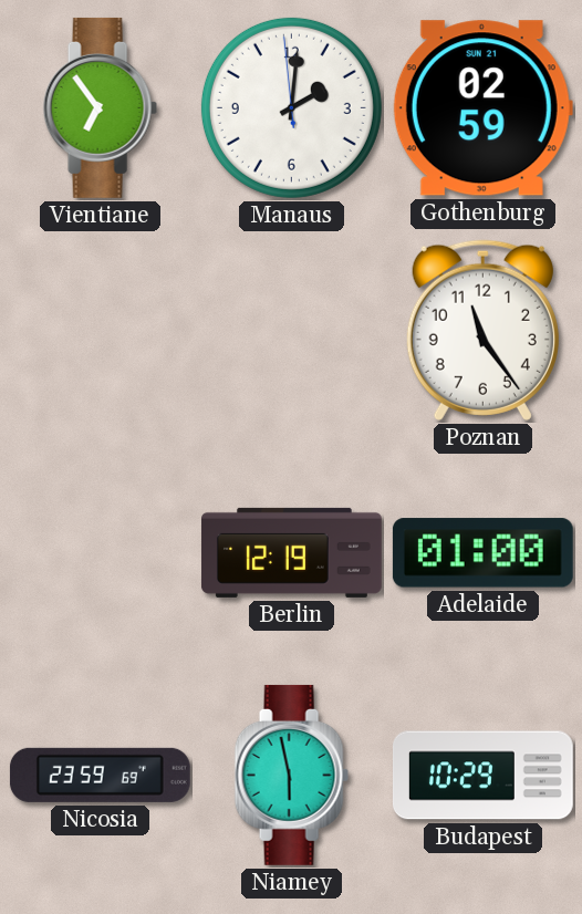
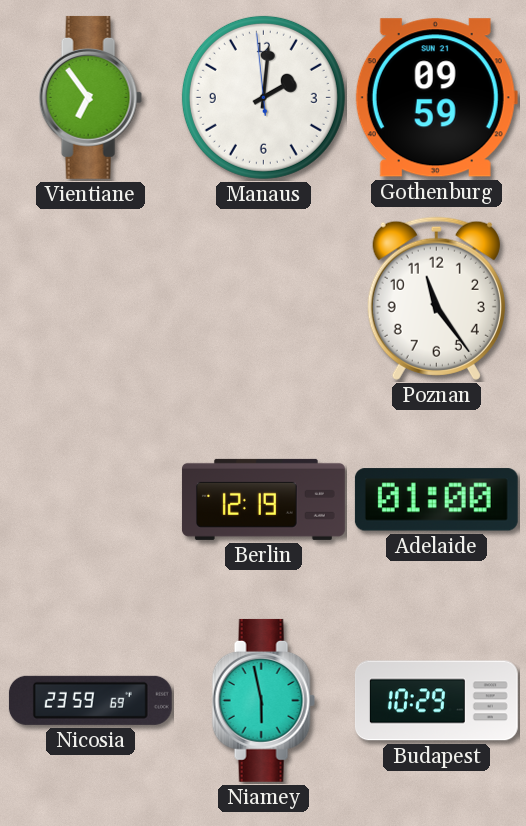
Gothenburg: 02:59 -> 09:59
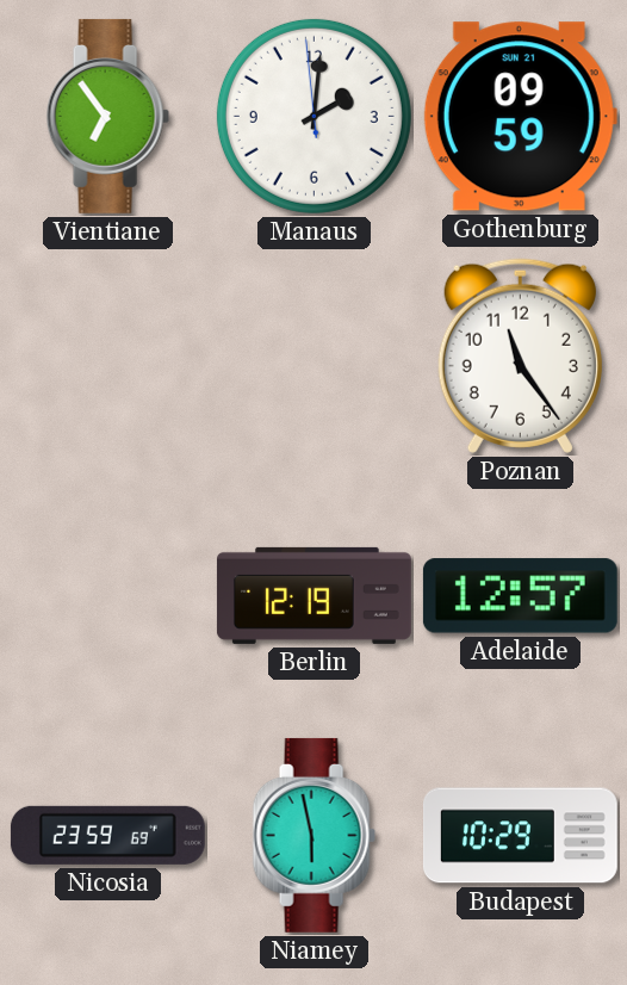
Adelaide: 01:00 -> 12:57
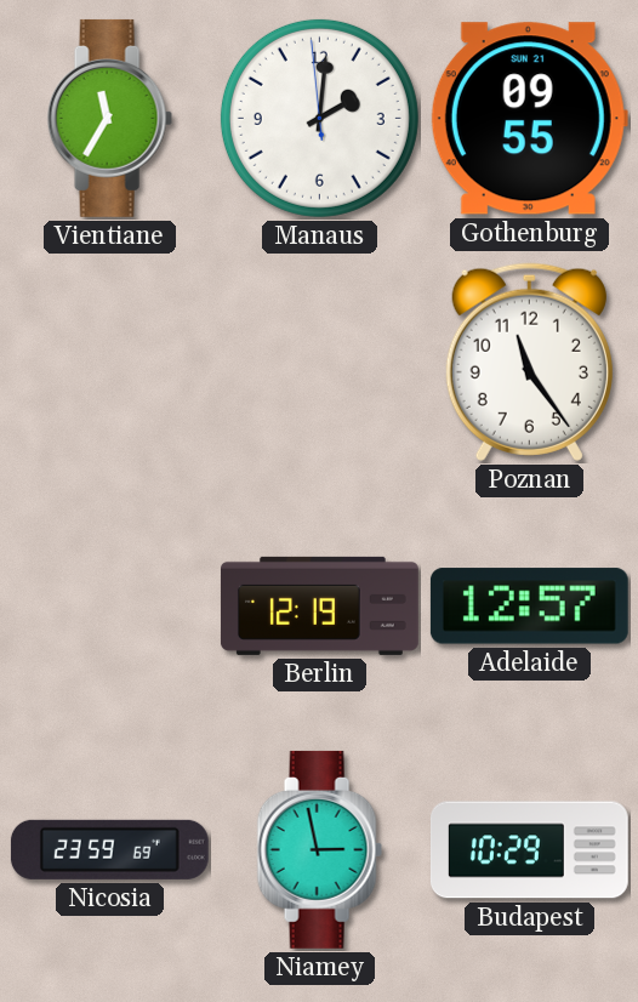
Vientiane: 6:54 -> 11:35
Gothenburg: 09:59 -> 09:55
Niamey: 5:58 -> 2:58
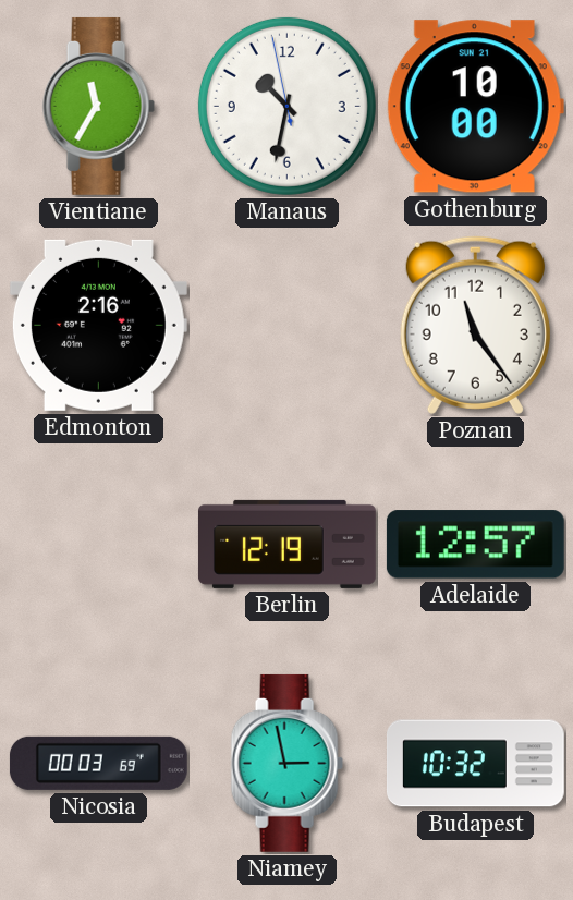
Manaus: 2:00 -> 10:31
Gothenburg: 09:55 -> 10:00
Edmonton: none -> 2:16
Nicosia: 23:59 -> 00:03
Budapest: 10:29 -> 10:32
